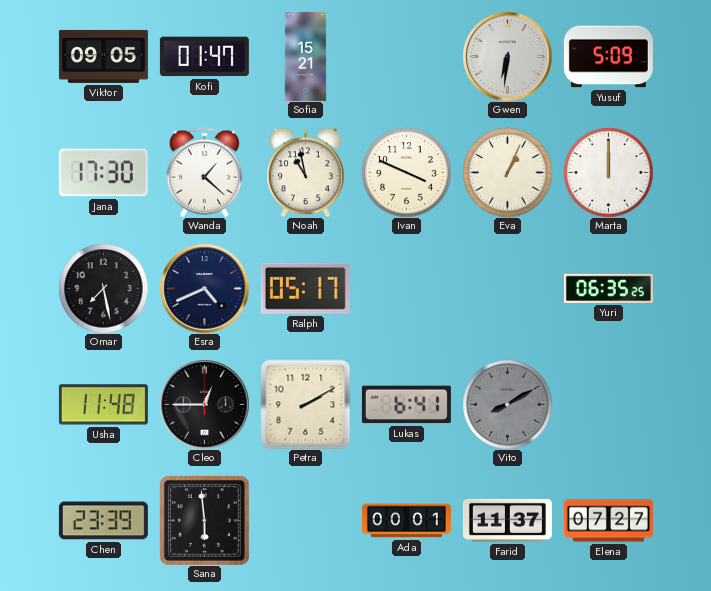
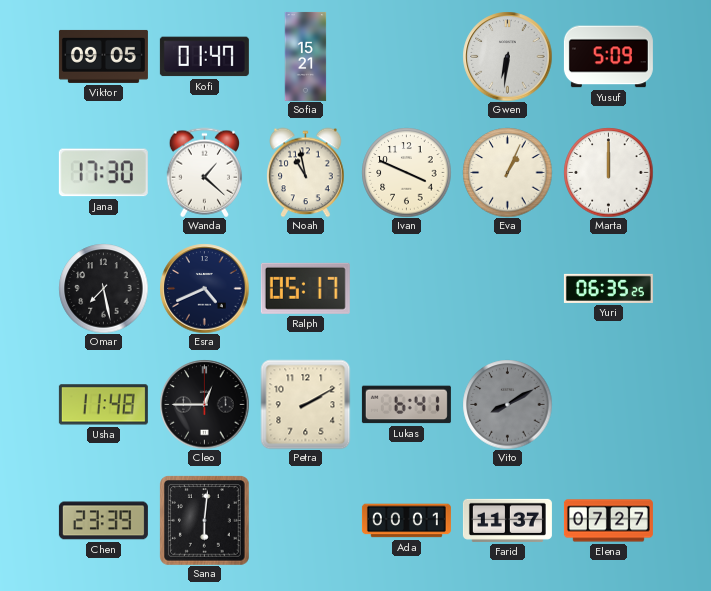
Sana: 5:59 -> 6:01
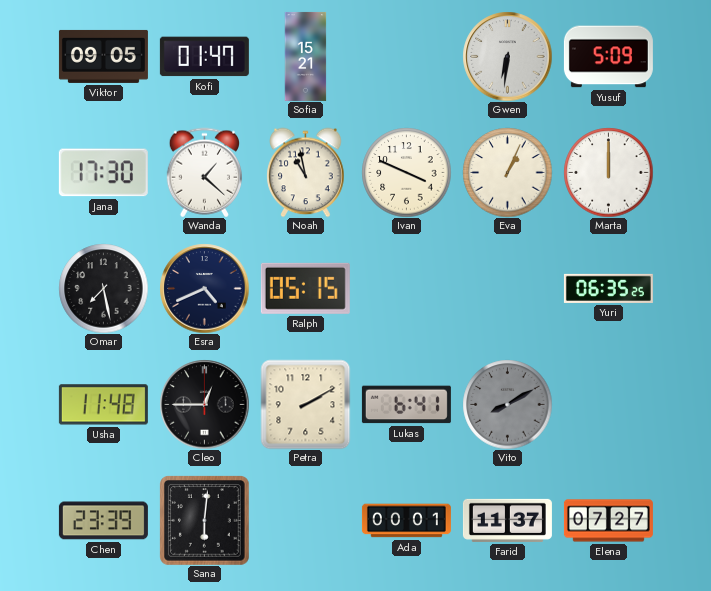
Ralph: 05:17 -> 05:15
